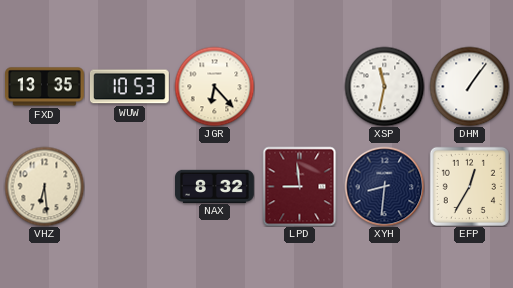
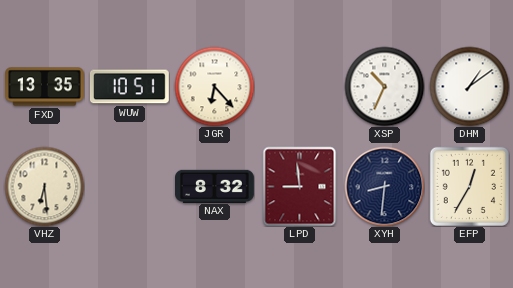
WUW: 10:53 -> 10:51
XSP: 11:32 -> 10:34
DHM: 1:06 -> 1:09
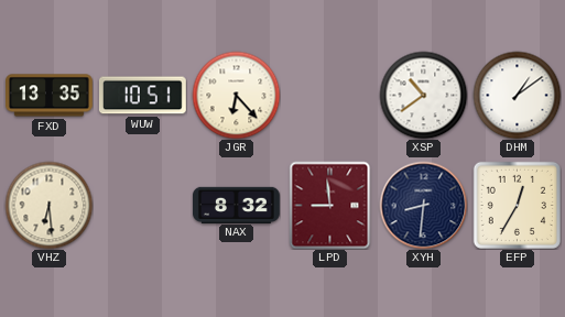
XSP: 10:34 -> 10:39
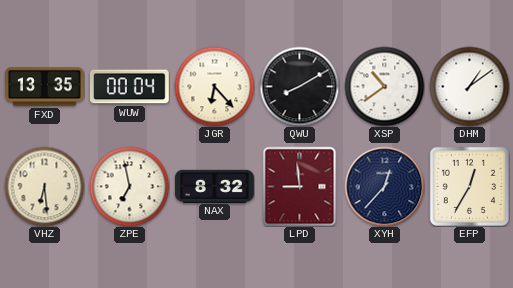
WUW: 10:51 -> 00:04
QWU: none -> 8:10
ZPE: none -> 6:58
XYH: 8:31 -> 12:37
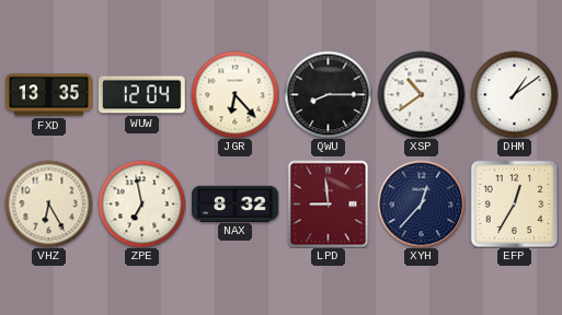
WUW: 00:04 -> 12:04
QWU: 8:10 -> 8:15
VHZ: 6:29 -> 6:25
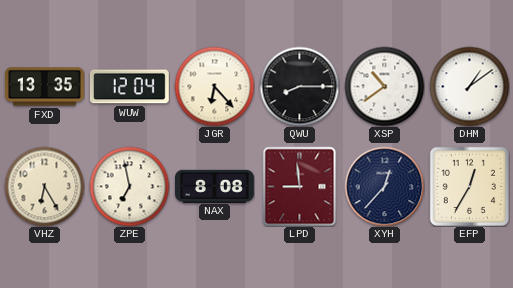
NAX: 8:32 -> 8:08
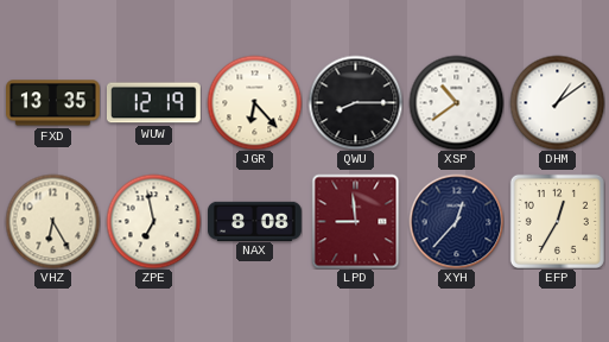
WUW: 12:04 -> 12:19
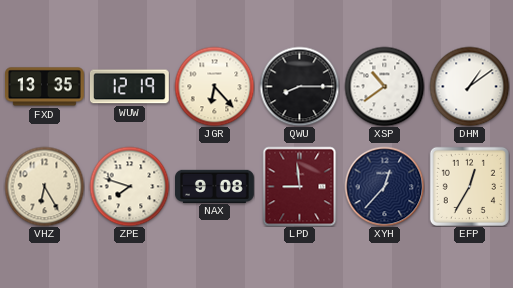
ZPE: 6:58 -> 7:48
NAX: 8:08 -> 9:08
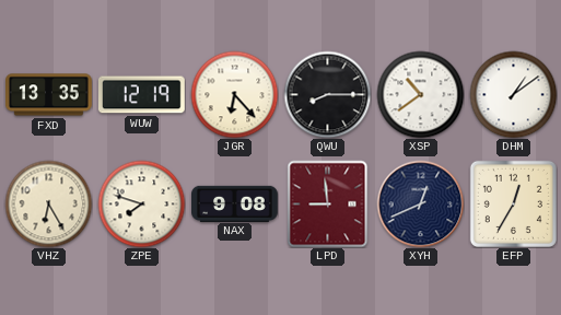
XYH: 12:37 -> 12:41
